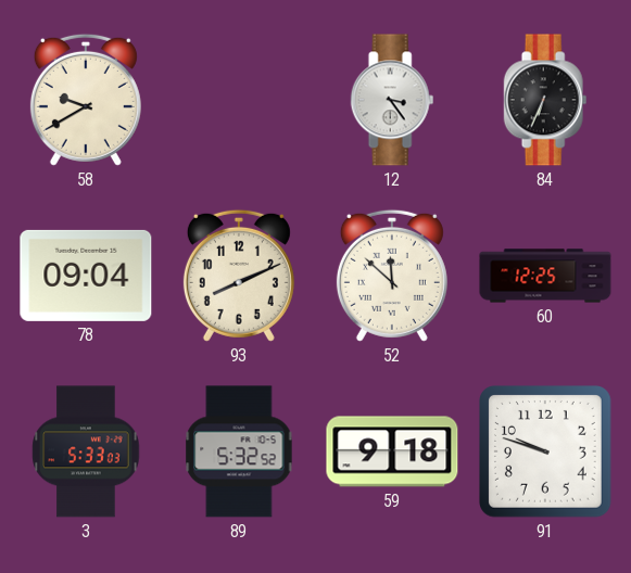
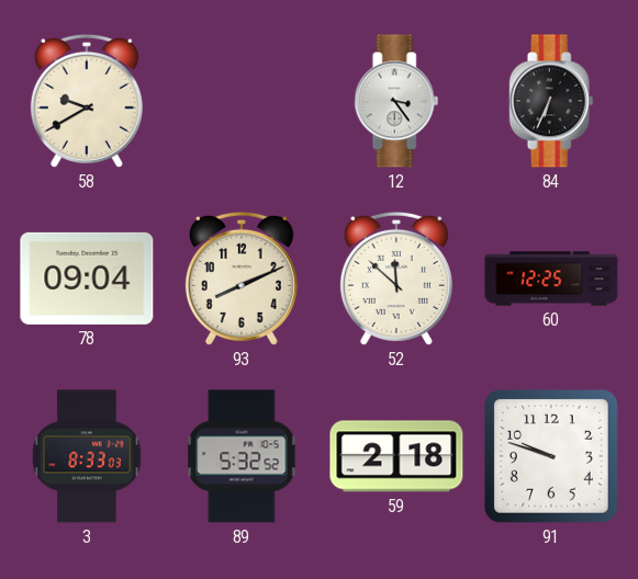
3: 5:33 -> 8:33
59: 9:18 -> 2:18
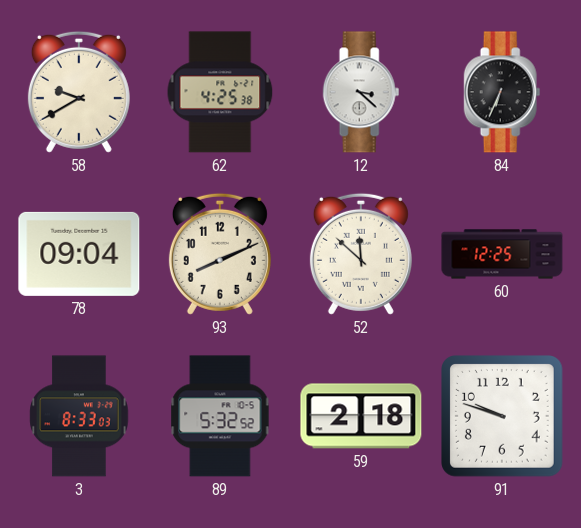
62: none -> 4:25
12: 3:24 -> 3:22
